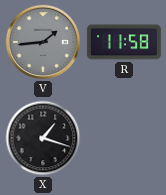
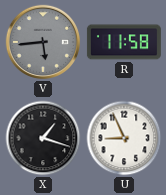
V: 1:44 -> 5:44
U: none -> 8:56
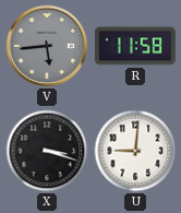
X: 1:18 -> 3:18
U: 8:56 -> 9:01
